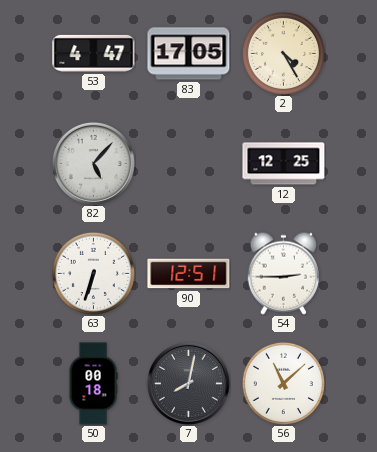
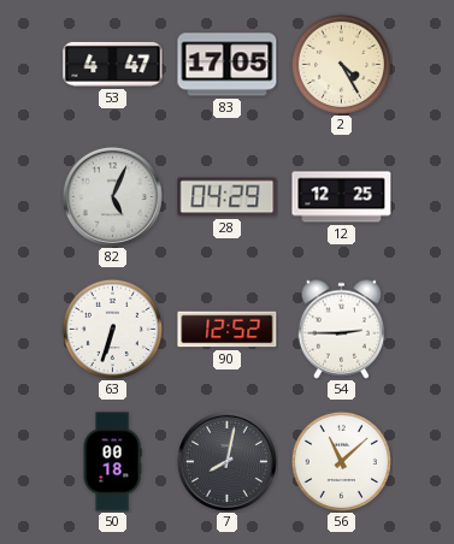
82: 5:07 -> 5:04
28: none -> 04:29
90: 12:51 -> 12:52
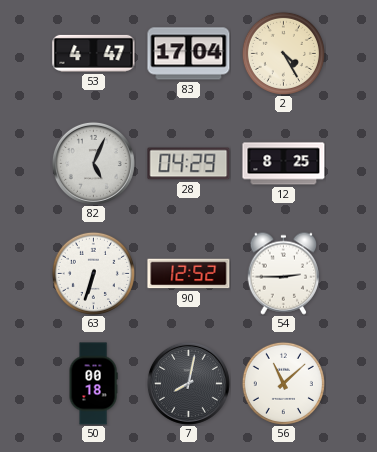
83: 17:05 -> 17:04
12: 12:25 -> 8:25
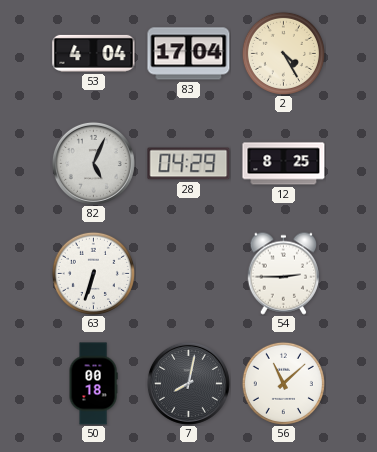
53: 4:47 -> 4:04
90: 12:52 -> none
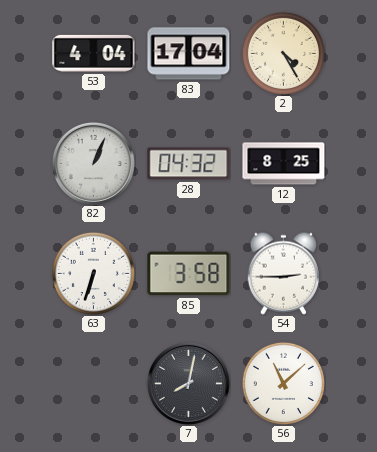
82: 5:04 -> 1:04
28: 04:29 -> 04:32
85: none -> 3:58
50: 00:18 -> none
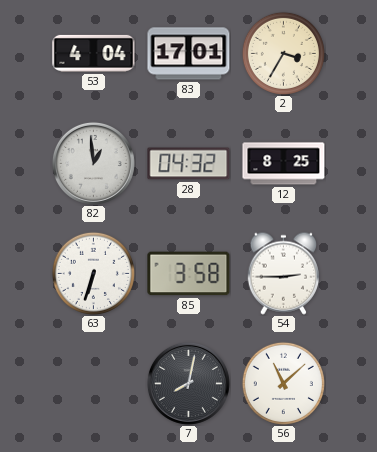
83: 17:04 -> 17:01
2: 4:25 -> 3:35
82: 1:04 -> 12:59
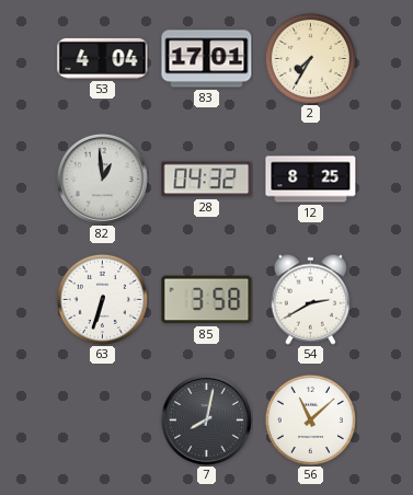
2: 3:35 -> 7:35
54: 2:45 -> 2:40
